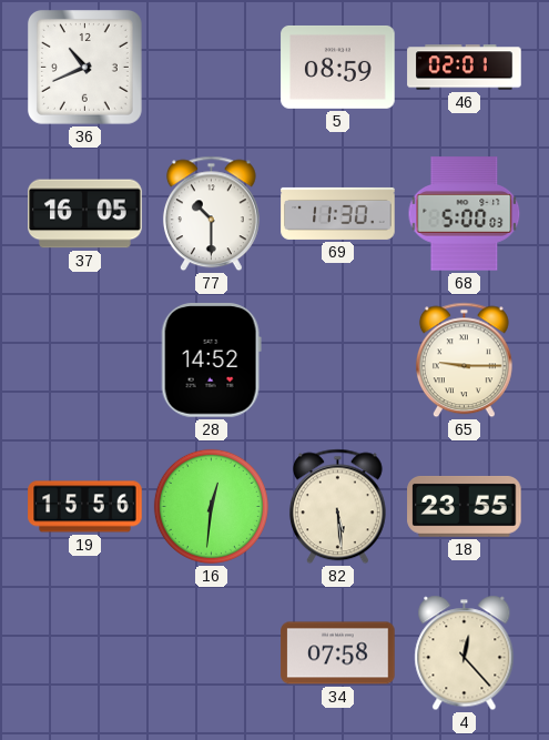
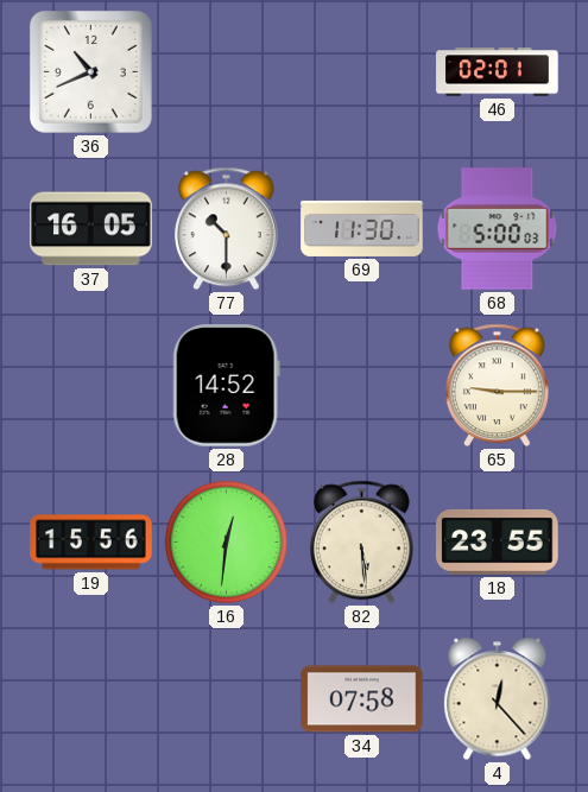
5: 08:59 -> none
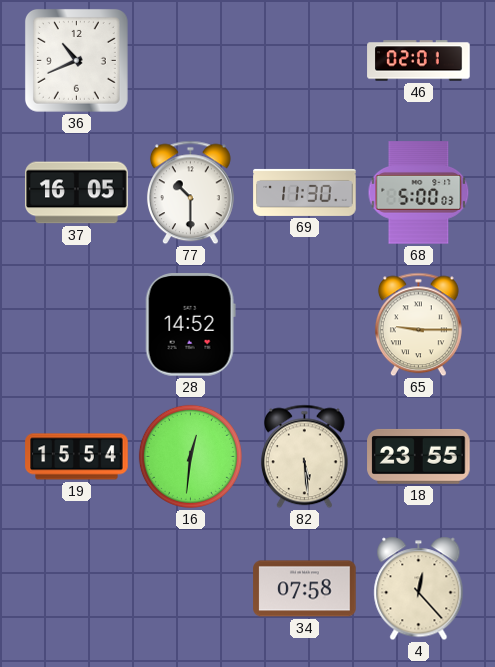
19: 15:56 -> 15:54
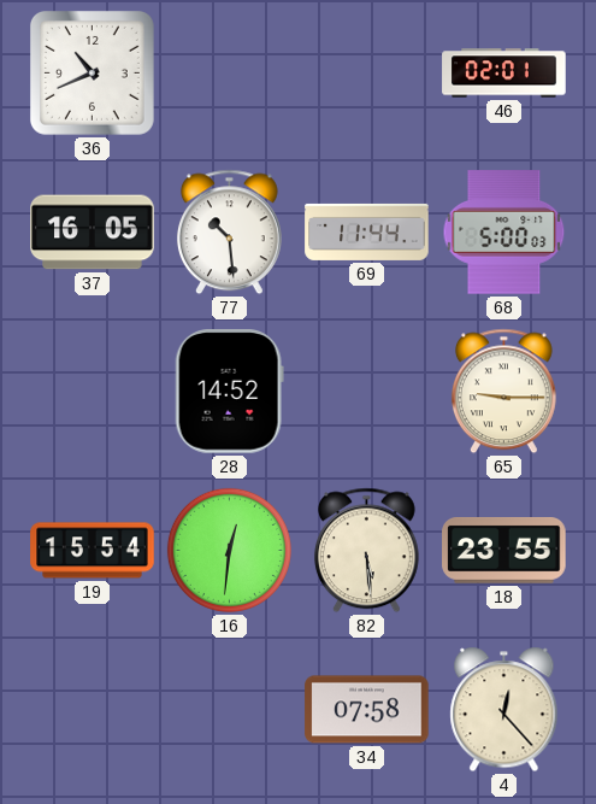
77: 10:30 -> 10:29
69: 11:30 -> 11:44
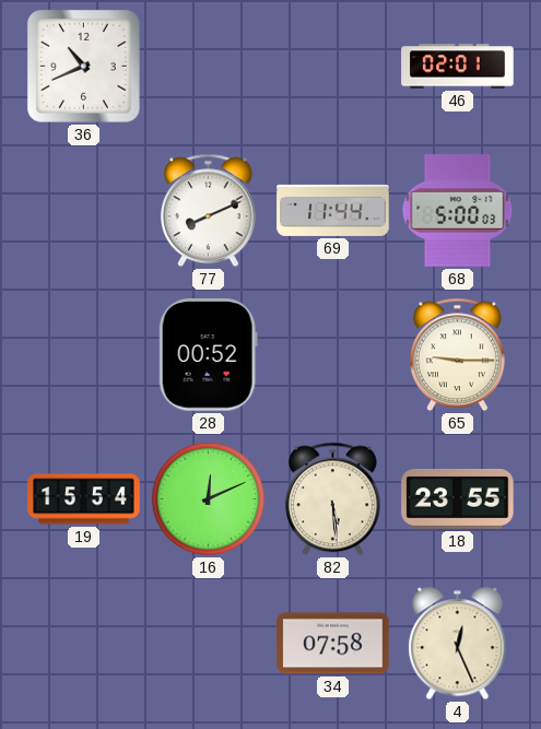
37: 16:05 -> none
77: 10:29 -> 8:11
28: 14:52 -> 00:52
16: 12:31 -> 12:11
4: 12:23 -> 12:26
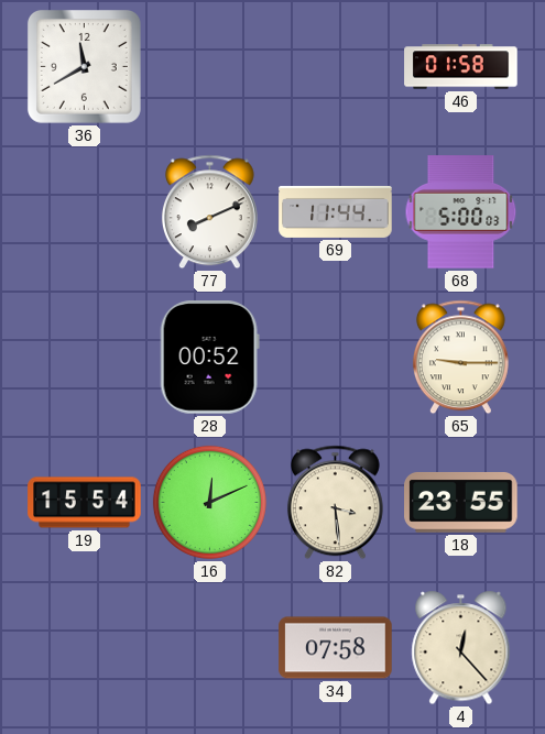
36: 10:41 -> 11:40
46: 02:01 -> 01:58
82: 5:29 -> 3:29
4: 12:26 -> 12:23
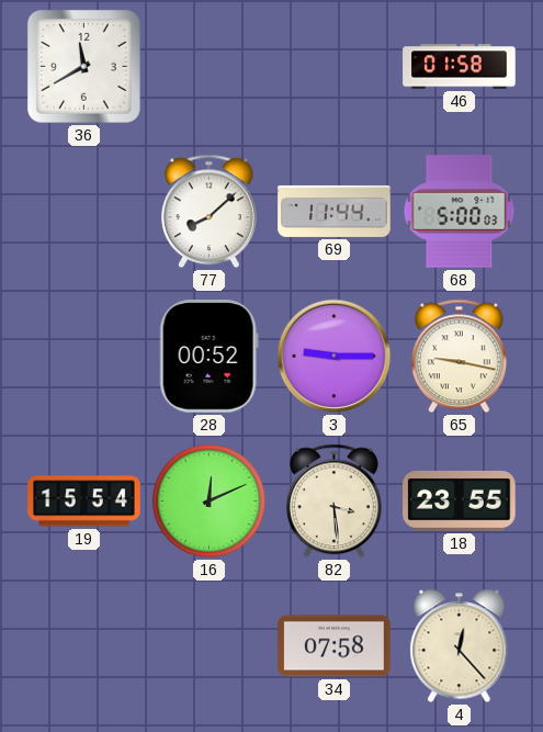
77: 8:11 -> 8:08
3: none -> 9:15
65: 9:15 -> 9:17
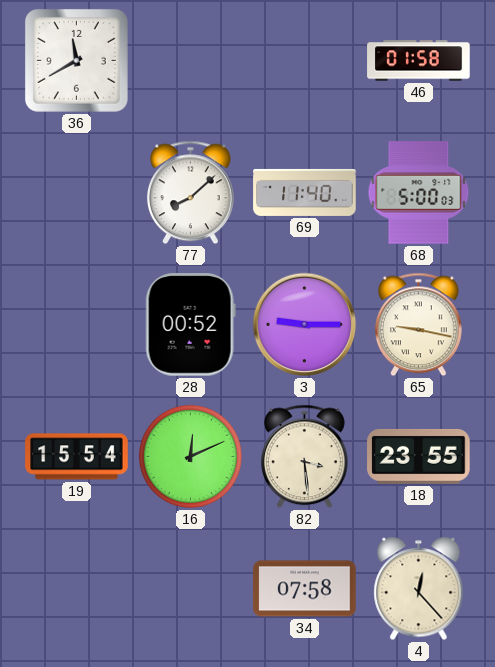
69: 11:44 -> 11:40
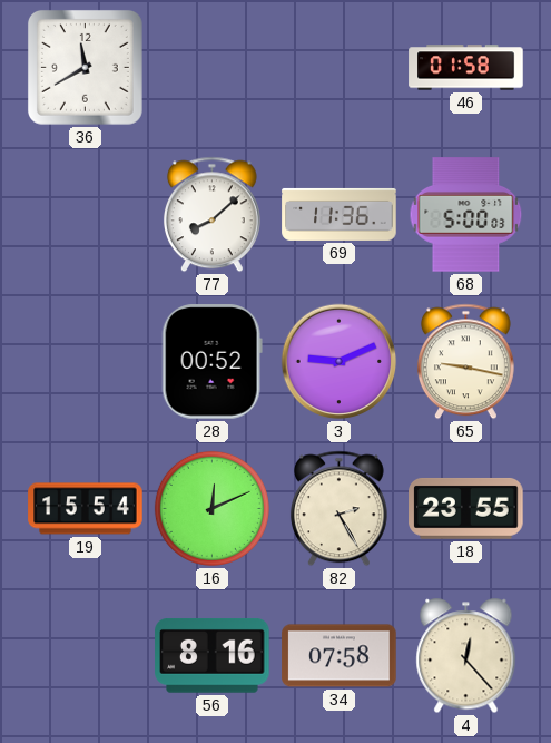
69: 11:40 -> 11:36
3: 9:15 -> 9:11
82: 3:29 -> 2:25
56: none -> 8:16
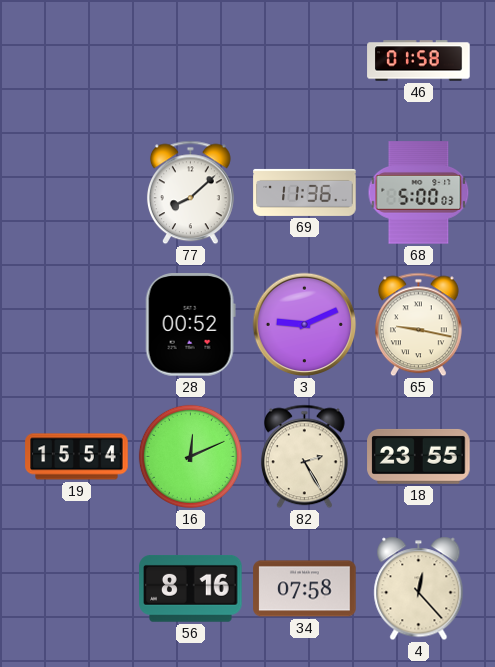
36: 11:40 -> none
